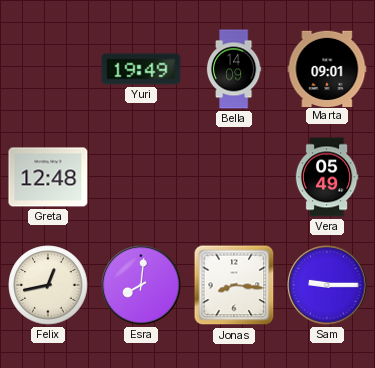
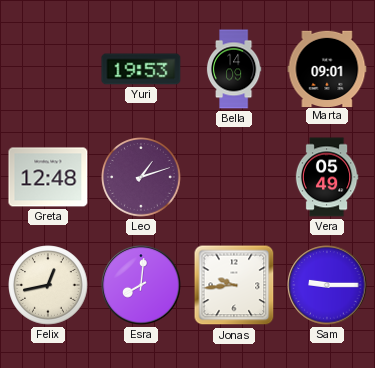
Yuri: 19:49 -> 19:53
Leo: none -> 1:12
Jonas: 8:16 -> 9:44
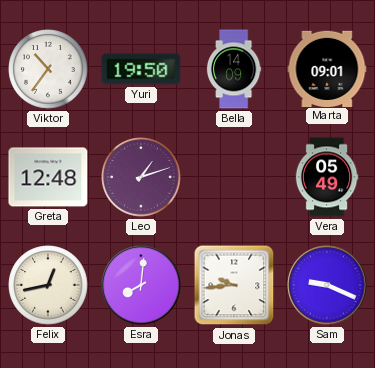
Viktor: none -> 10:36
Yuri: 19:53 -> 19:50
Sam: 9:15 -> 9:19
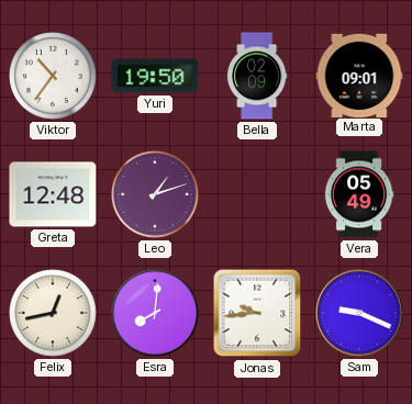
Bella: 14:09 -> 02:09
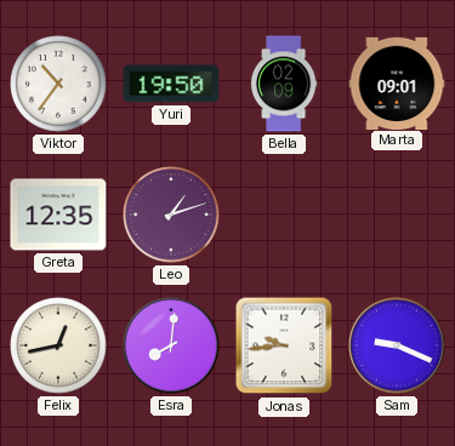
Greta: 12:48 -> 12:35
Vera: 05:49 -> none
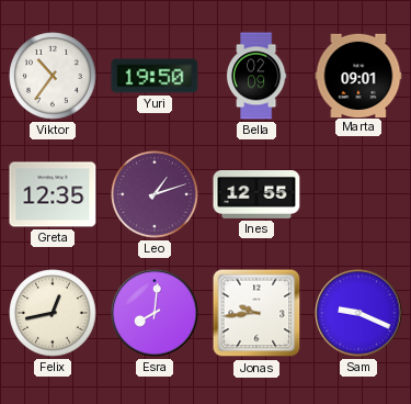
Ines: none -> 12:55
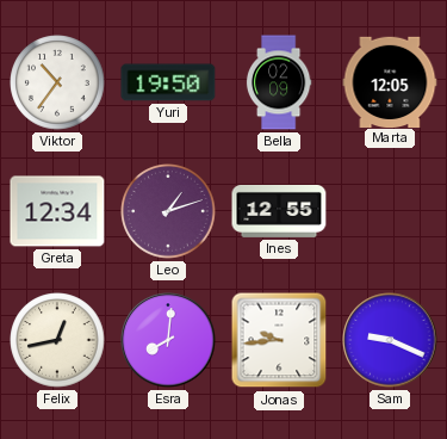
Marta: 09:01 -> 12:05
Greta: 12:35 -> 12:34
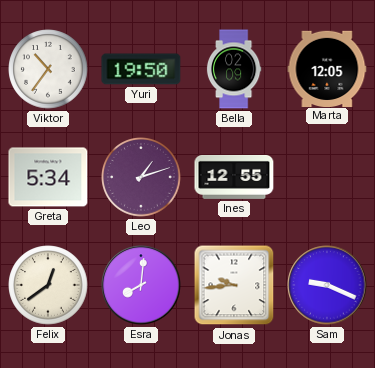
Greta: 12:34 -> 5:34
Felix: 12:43 -> 12:39
